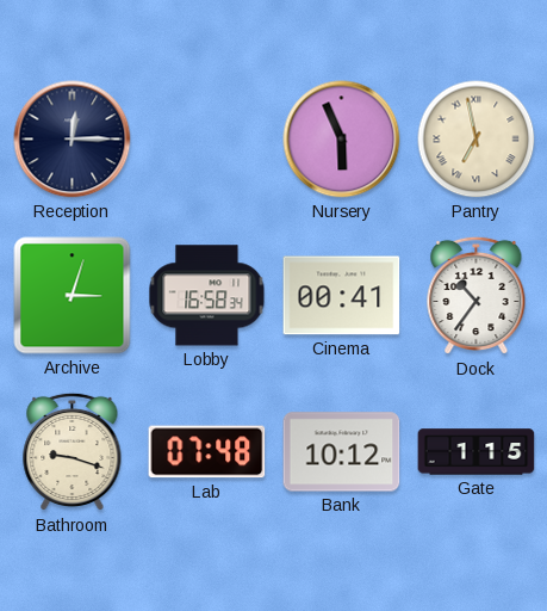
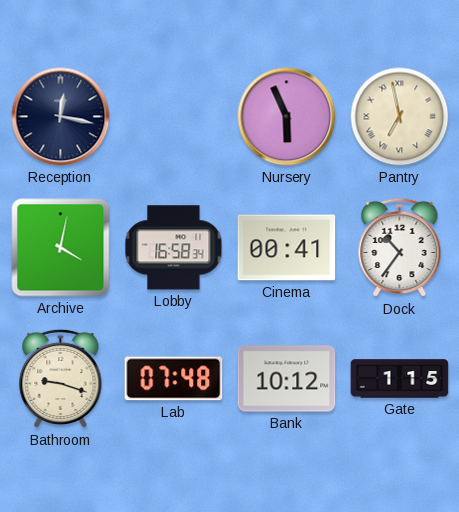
Reception: 12:15 -> 12:17
Archive: 3:03 -> 4:02
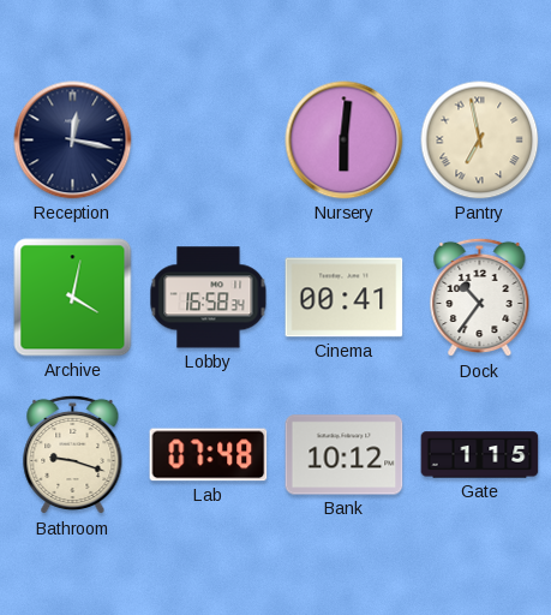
Nursery: 5:56 -> 6:01
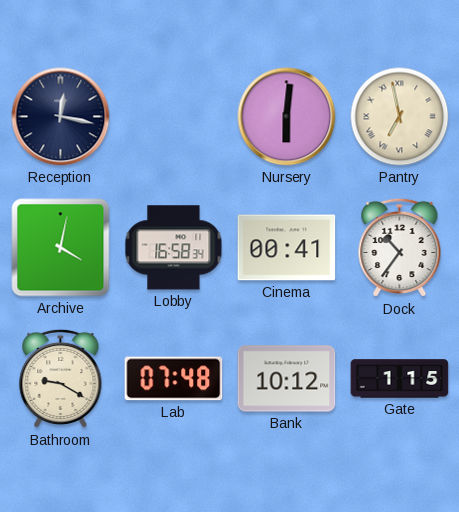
Bathroom: 9:18 -> 9:20
